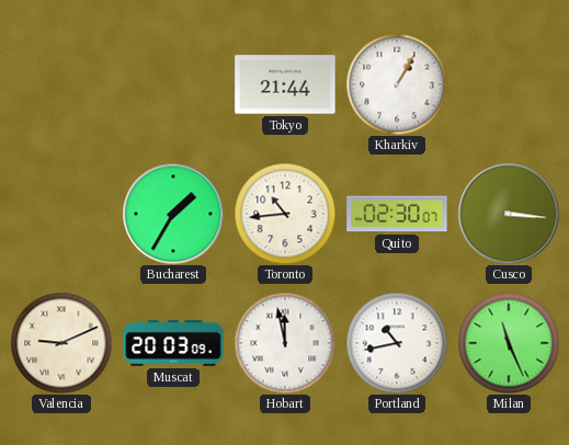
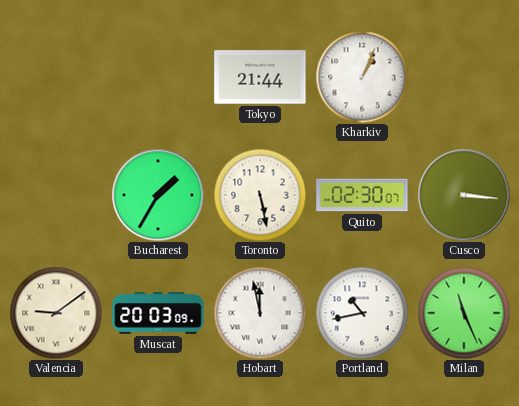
Kharkiv: 1:05 -> 1:04
Toronto: 10:44 -> 5:28
Valencia: 9:11 -> 9:09
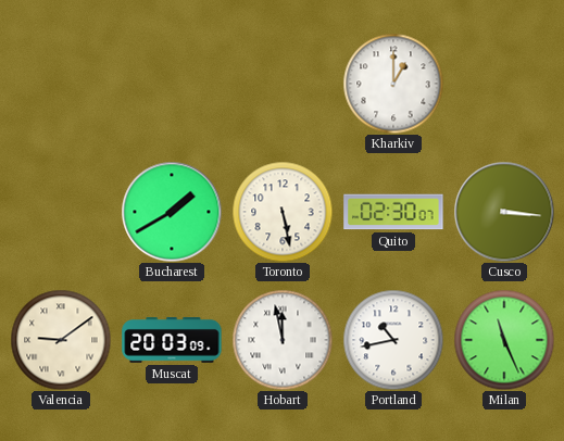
Tokyo: 21:44 -> none
Kharkiv: 1:04 -> 1:00
Bucharest: 1:35 -> 1:40
